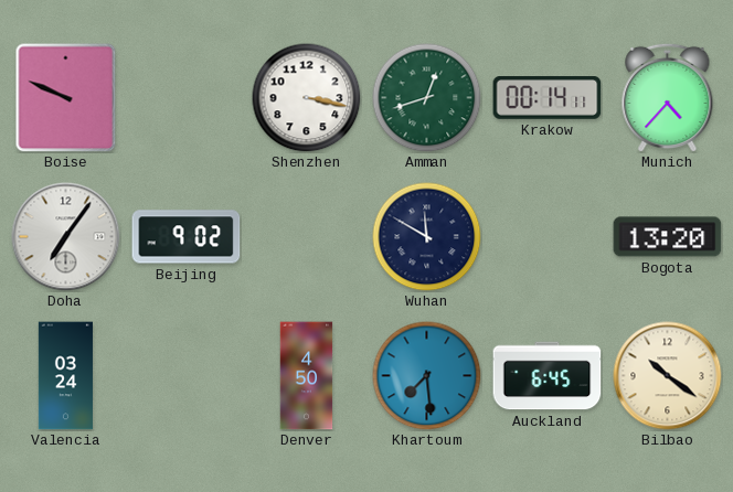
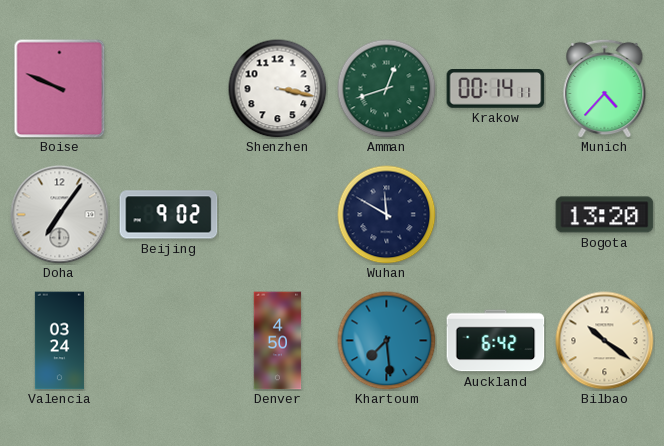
Auckland: 6:45 -> 6:42
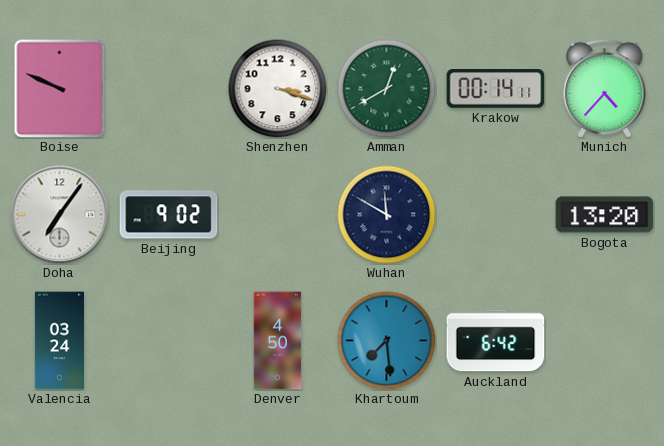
Shenzhen: 3:17 -> 3:18
Amman: 12:42 -> 12:40
Bilbao: 10:21 -> none
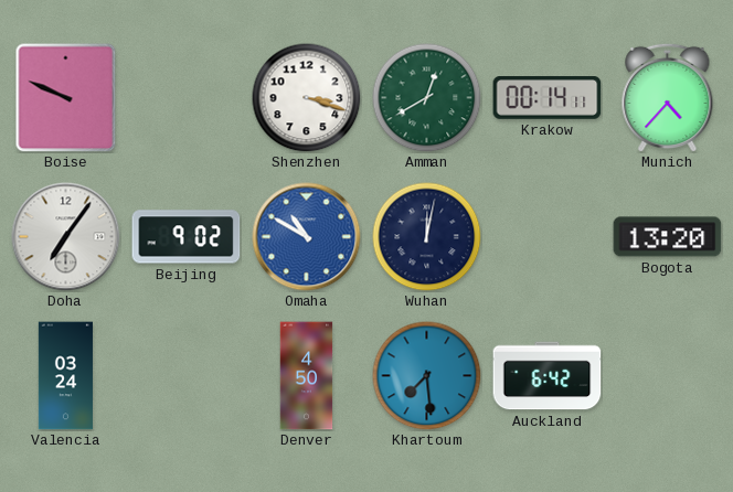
Omaha: none -> 10:50
Wuhan: 11:50 -> 12:02
